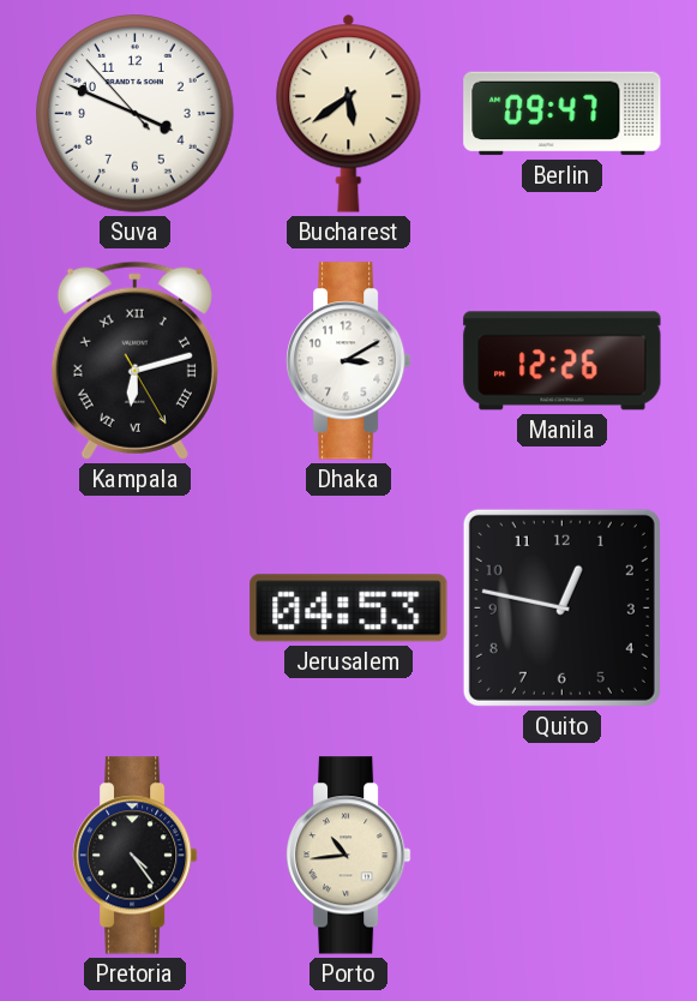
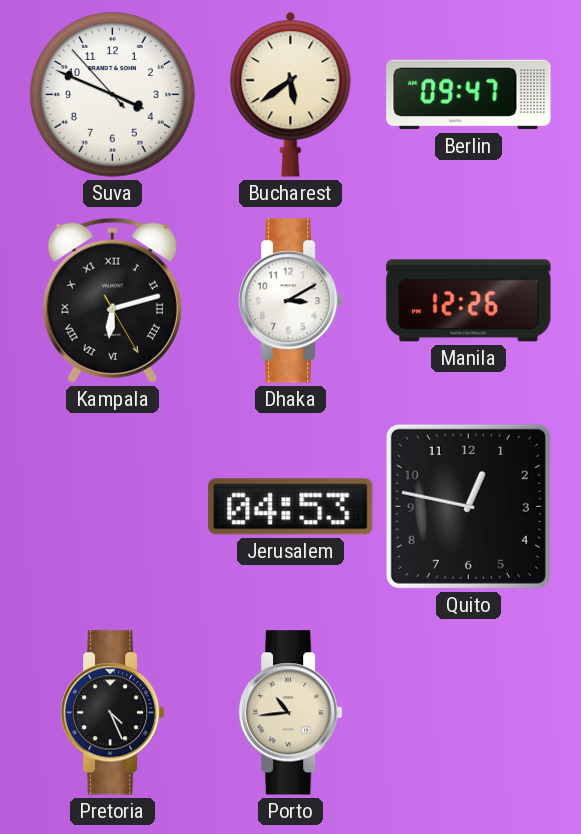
Pretoria: 4:24 -> 4:26
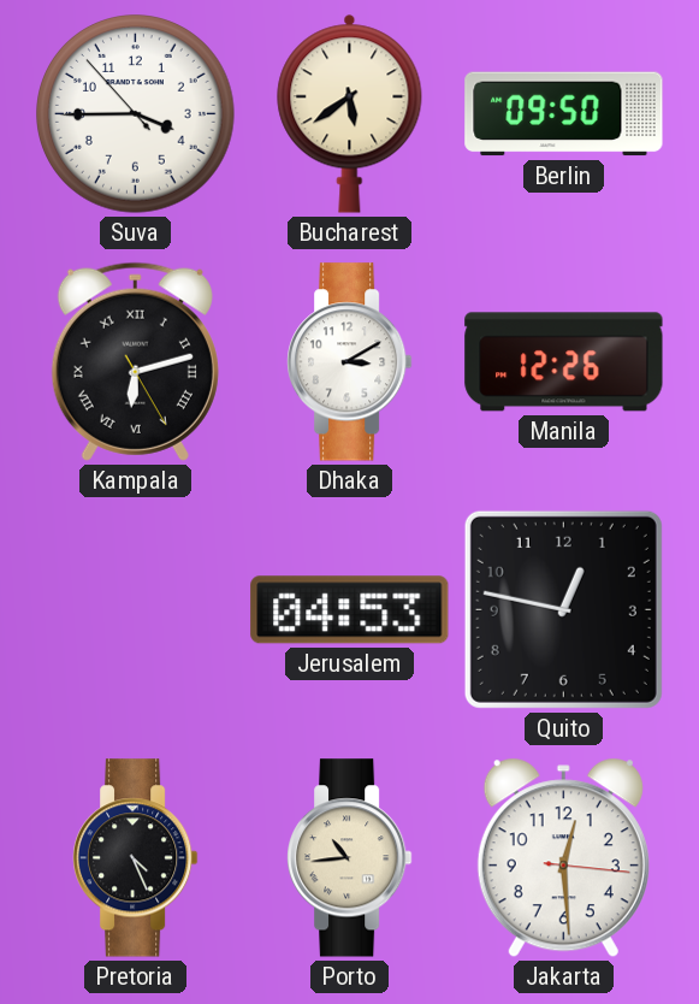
Suva: 3:48 -> 3:44
Berlin: 09:47 -> 09:50
Jakarta: none -> 12:29
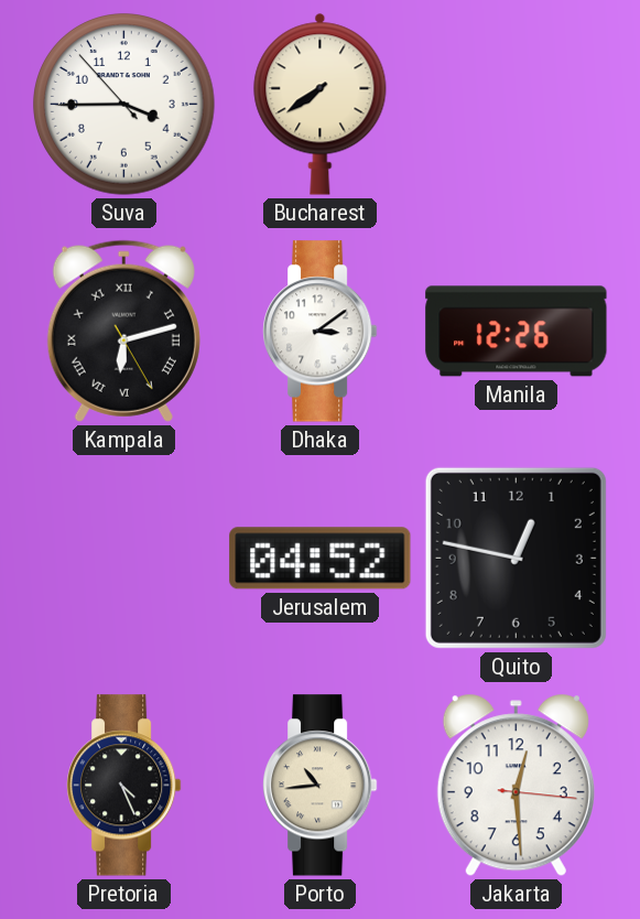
Bucharest: 5:39 -> 7:39
Berlin: 09:50 -> none
Dhaka: 3:10 -> 3:09
Jerusalem: 04:53 -> 04:52
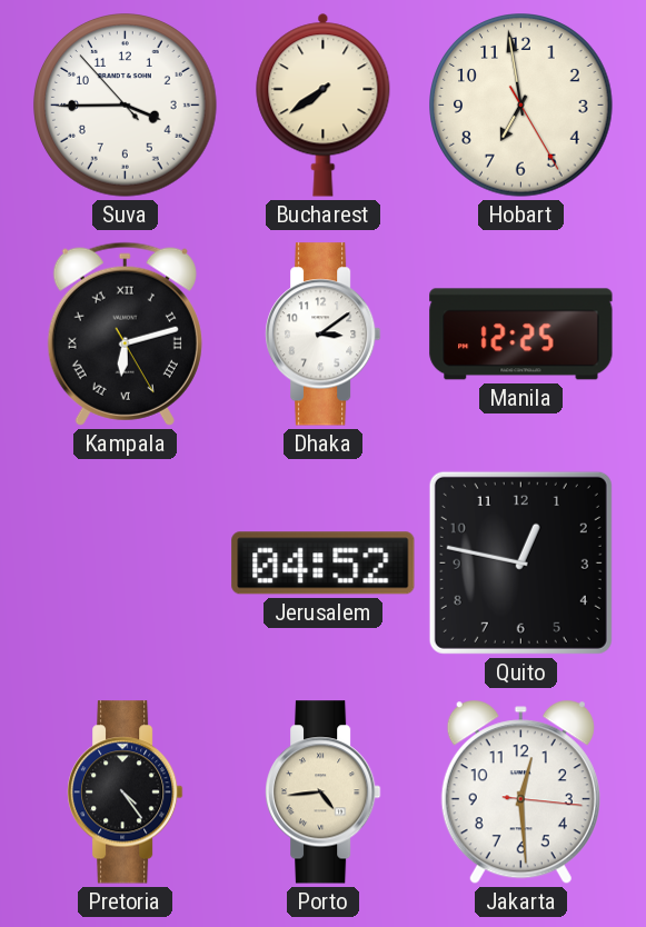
Hobart: none -> 6:58
Manila: 12:26 -> 12:25
Pretoria: 4:26 -> 4:24
Porto: 10:44 -> 4:44
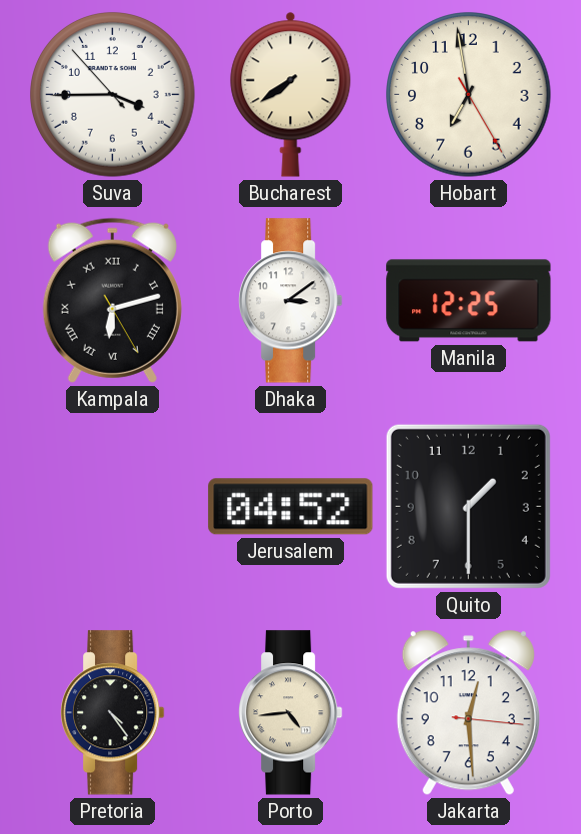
Quito: 12:47 -> 1:30
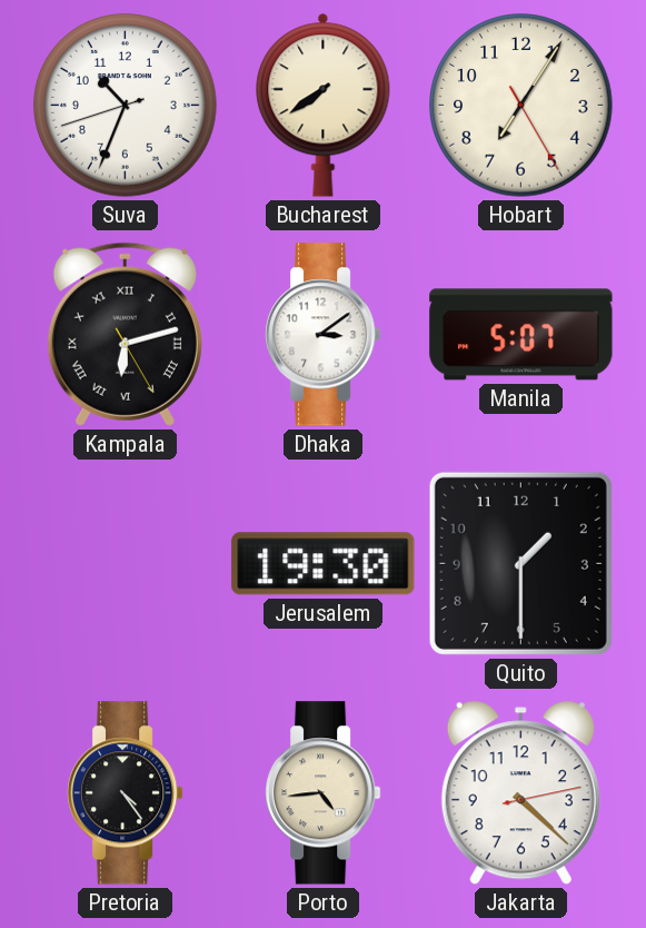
Suva: 3:44 -> 10:33
Hobart: 6:58 -> 7:05
Manila: 12:25 -> 5:07
Jerusalem: 04:52 -> 19:30
Jakarta: 12:29 -> 4:22
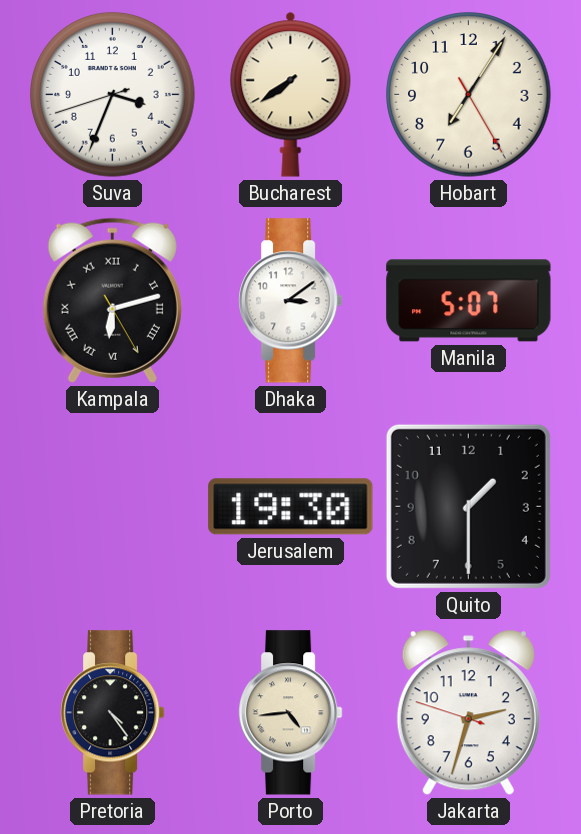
Suva: 10:33 -> 3:33
Jakarta: 4:22 -> 2:32
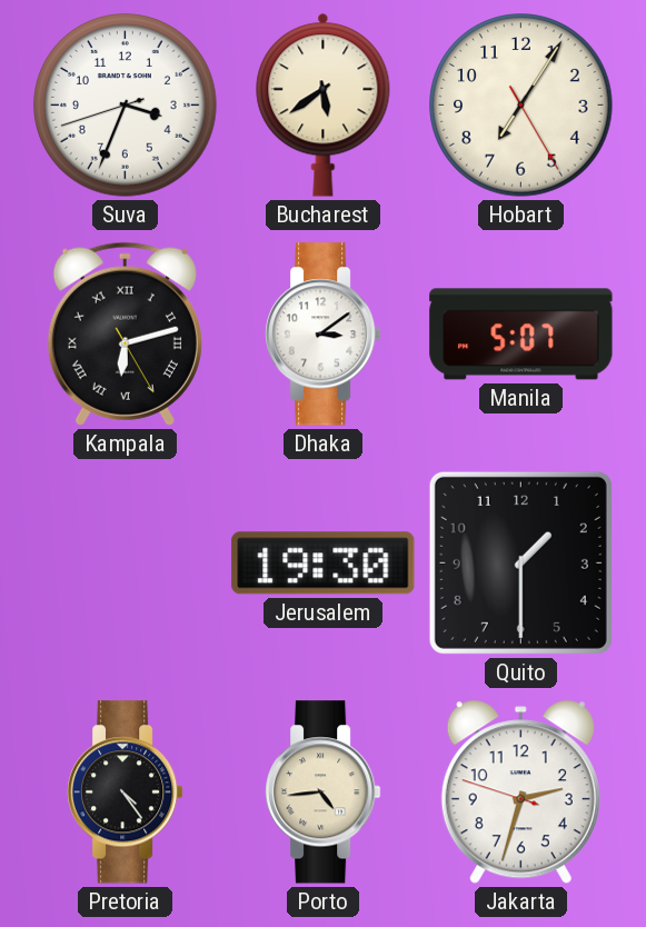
Bucharest: 7:39 -> 5:39
